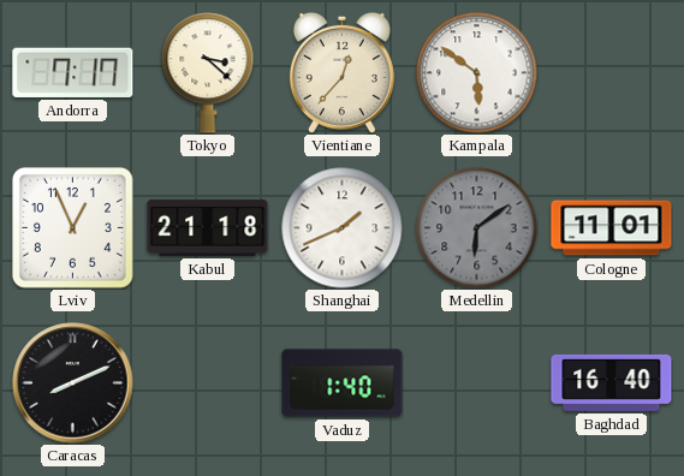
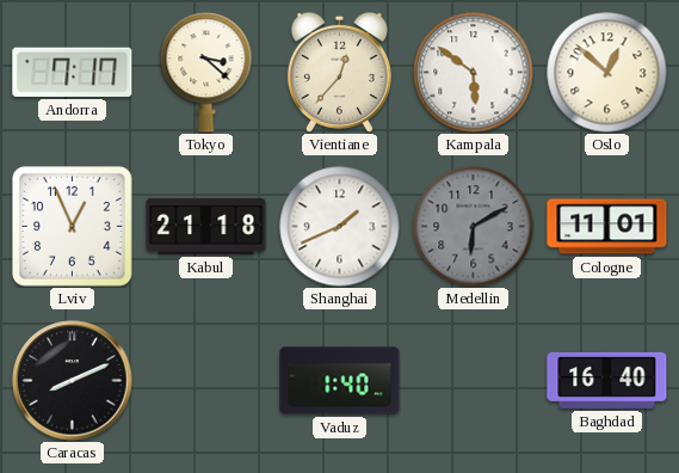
Oslo: none -> 12:52
Medellin: 6:09 -> 6:10
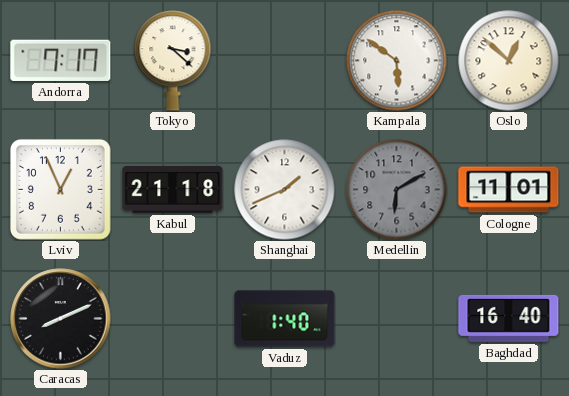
Vientiane: 12:37 -> none
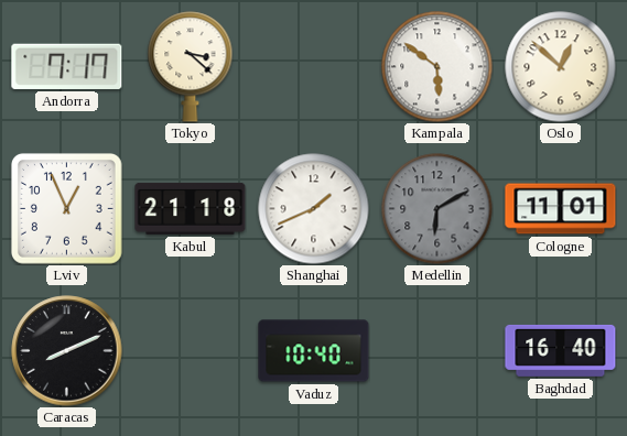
Vaduz: 1:40 -> 10:40
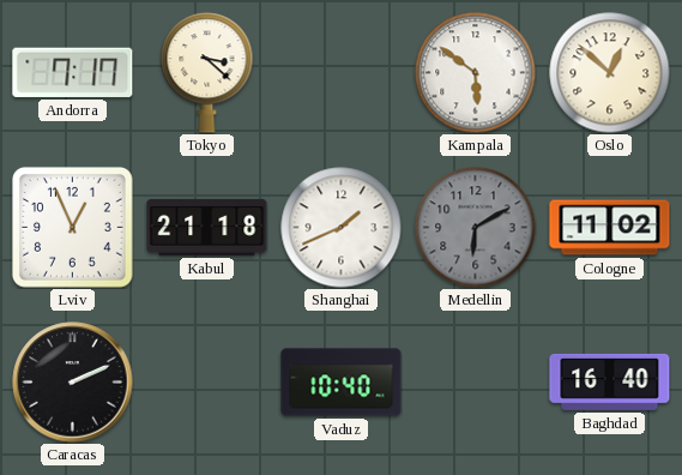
Cologne: 11:01 -> 11:02
Caracas: 8:11 -> 2:11
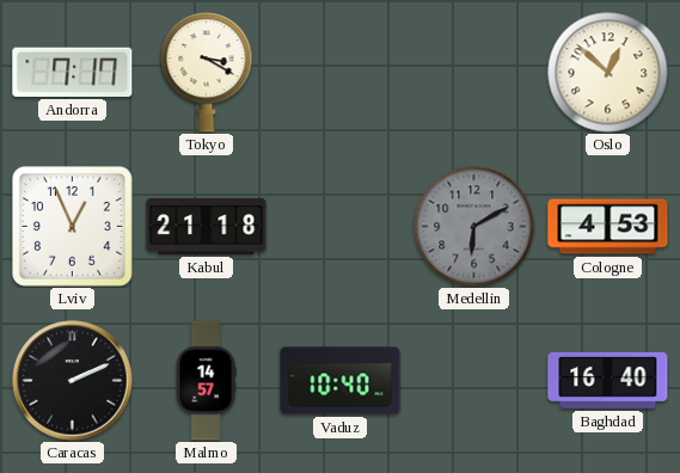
Tokyo: 3:22 -> 3:20
Kampala: 5:51 -> none
Shanghai: 1:41 -> none
Cologne: 11:02 -> 4:53
Malmo: none -> 14:57
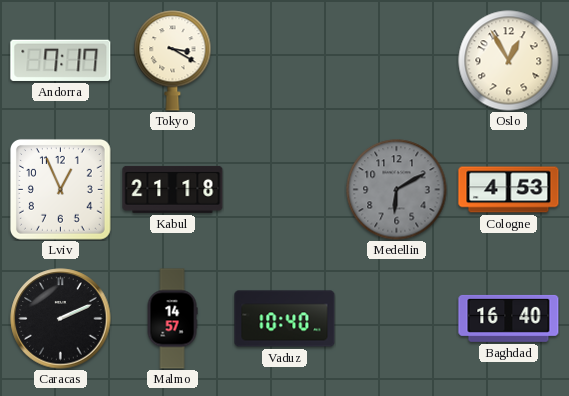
Oslo: 12:52 -> 12:55
